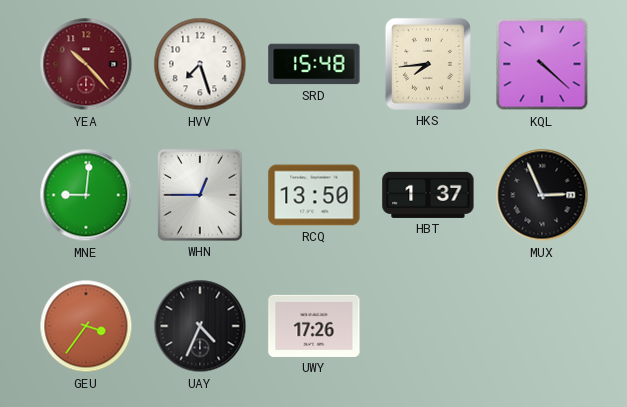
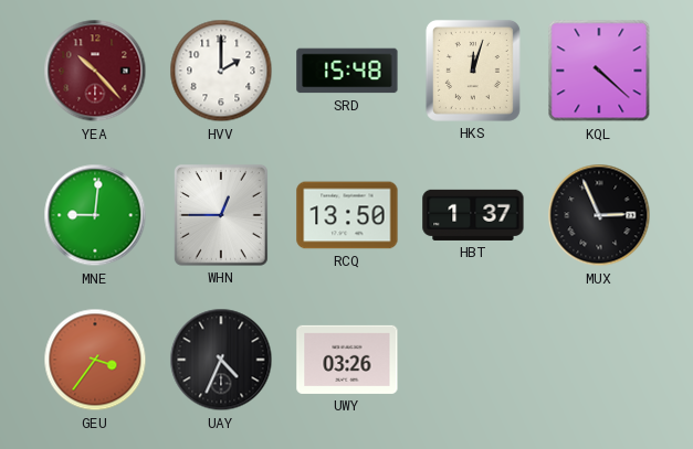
HVV: 7:27 -> 2:00
HKS: 7:44 -> 12:03
UWY: 17:26 -> 03:26
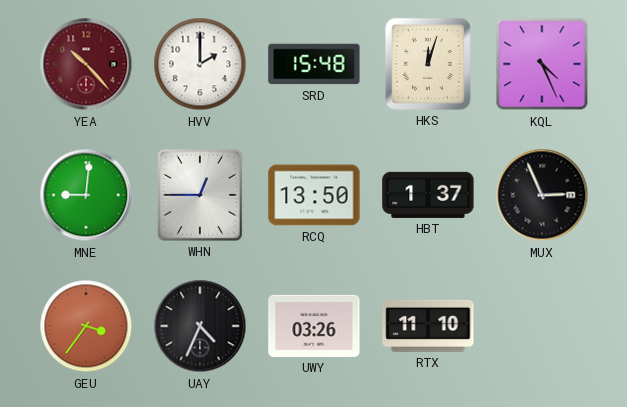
KQL: 4:22 -> 4:26
RTX: none -> 11:10
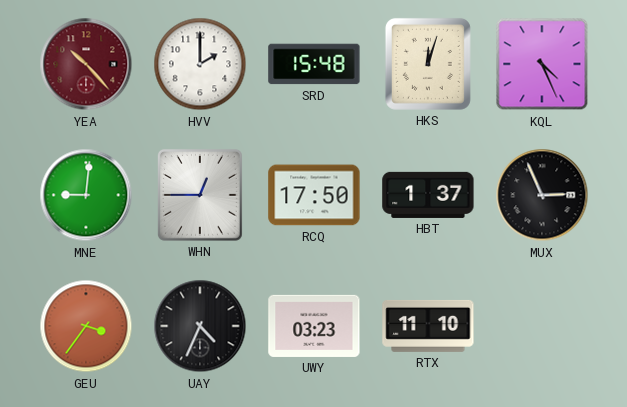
RCQ: 13:50 -> 17:50
UWY: 03:26 -> 03:23
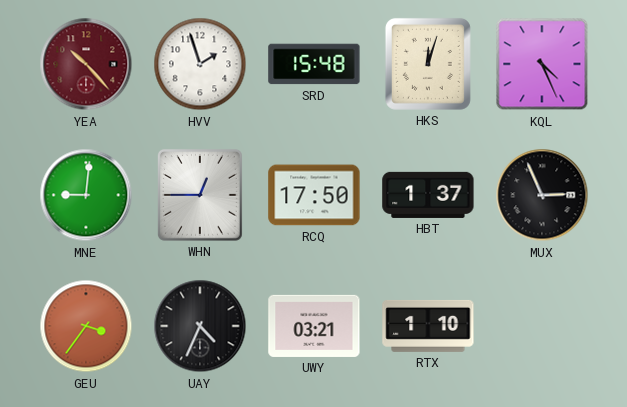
HVV: 2:00 -> 1:57
UWY: 03:23 -> 03:21
RTX: 11:10 -> 1:10
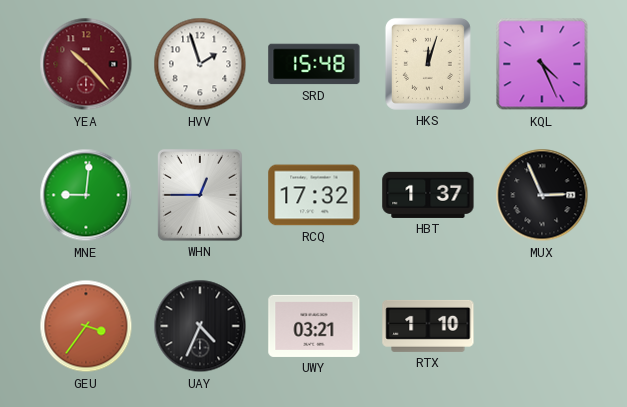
RCQ: 17:50 -> 17:32
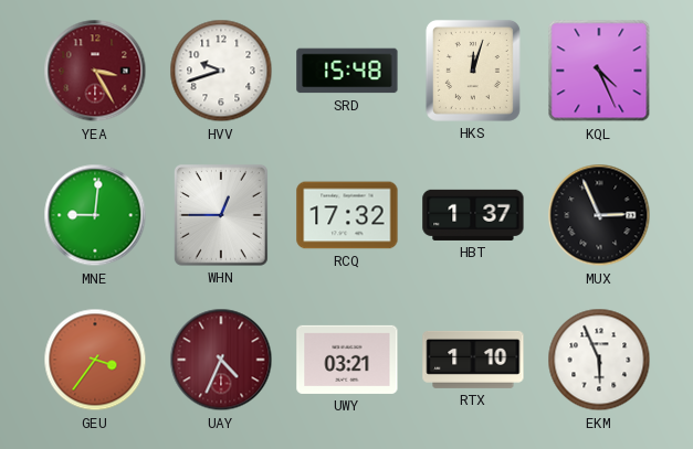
YEA: 10:23 -> 3:25
HVV: 1:57 -> 9:42
UAY dial: black -> burgundy
EKM: none -> 5:56
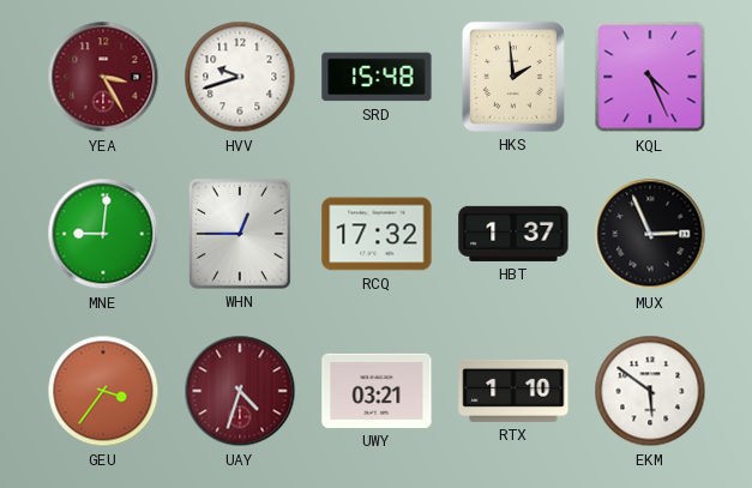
HKS: 12:03 -> 1:59
UAY: 4:34 -> 4:33
EKM: 5:56 -> 5:51
